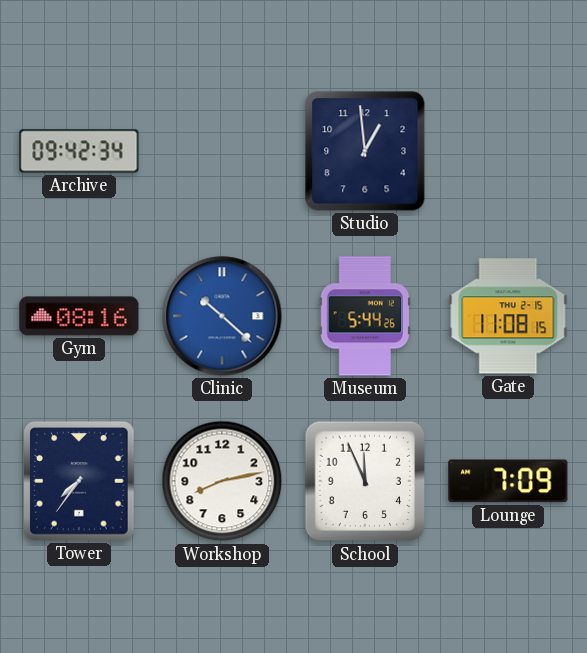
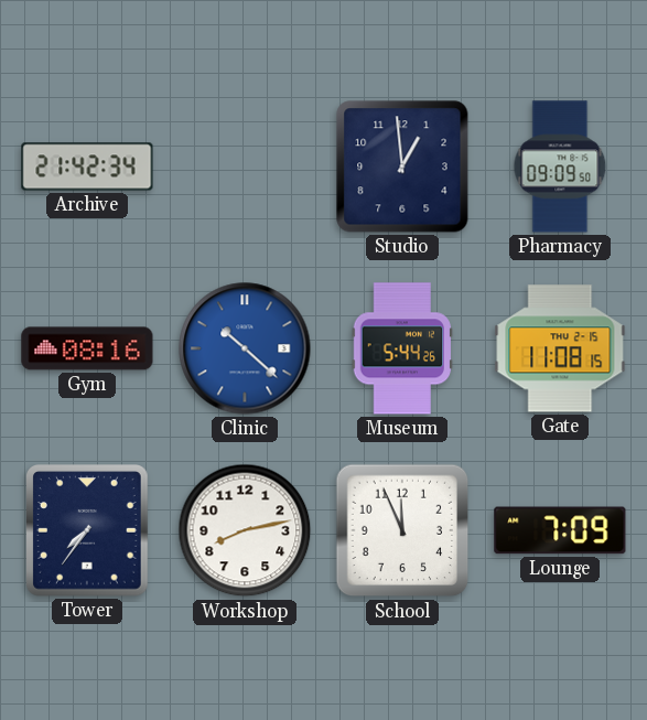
Archive: 09:42 -> 21:42
Pharmacy: none -> 09:09
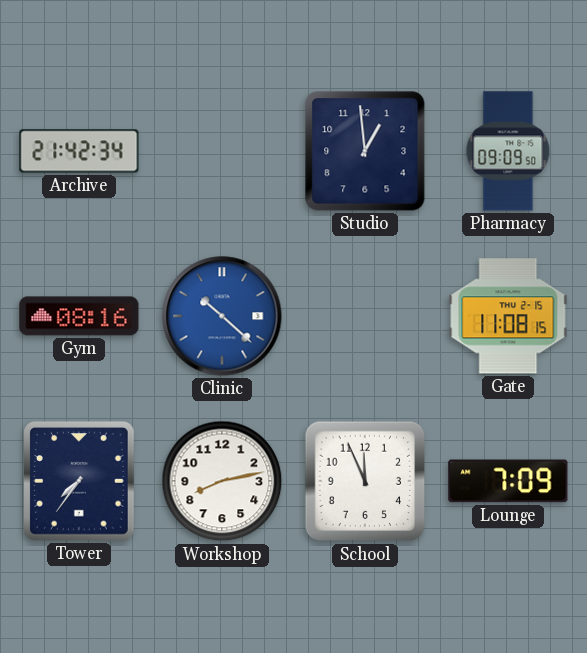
Museum: 5:44 -> none
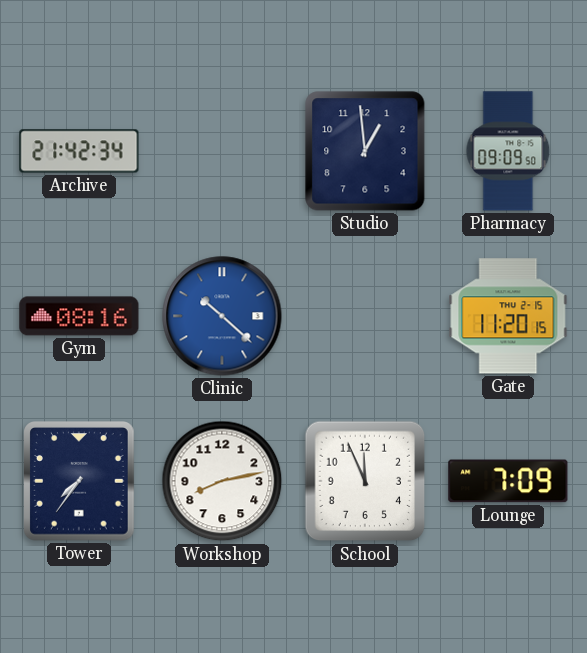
Gate: 11:08 -> 11:20
